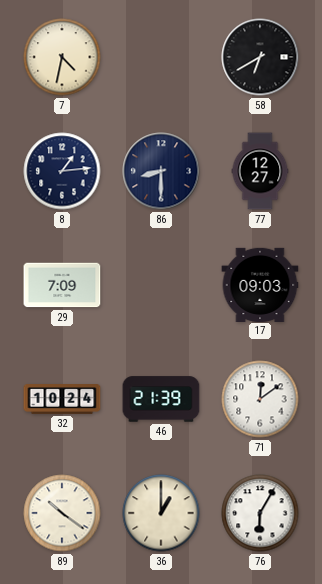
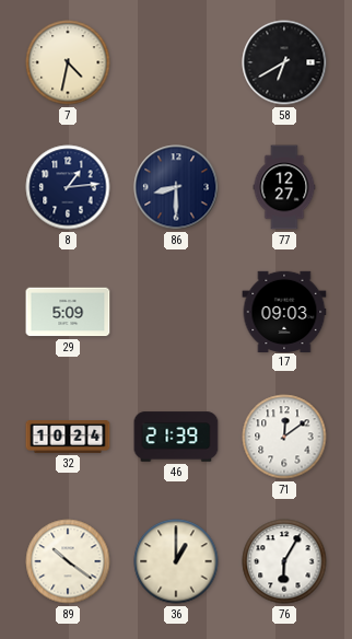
29: 7:09 -> 5:09
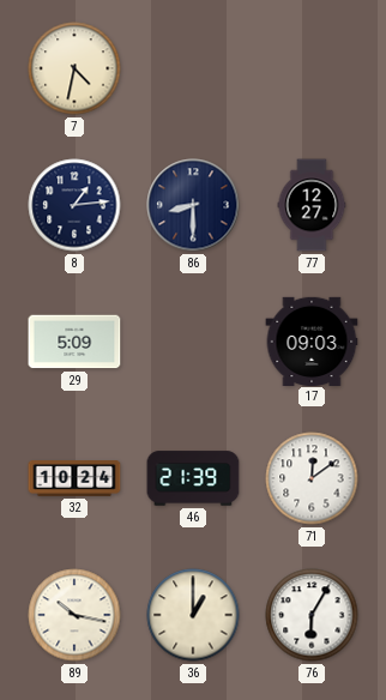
58: 6:40 -> none
89: 10:21 -> 10:17
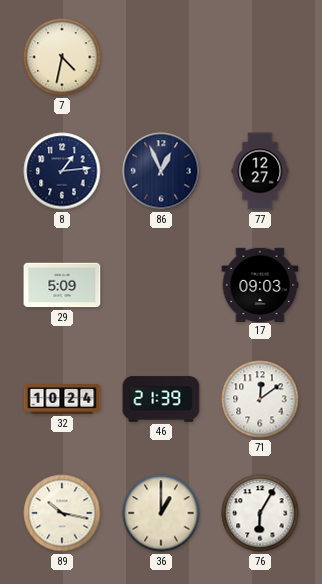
86: 8:30 -> 12:56
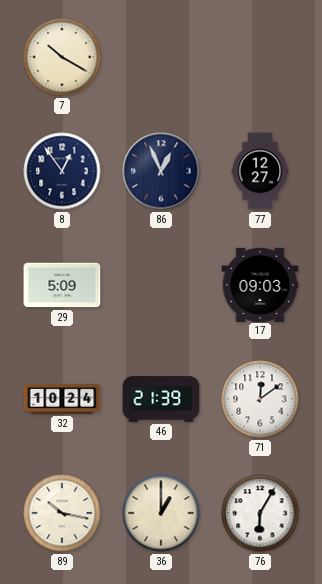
7: 4:32 -> 10:20
8: 1:14 -> 12:54
